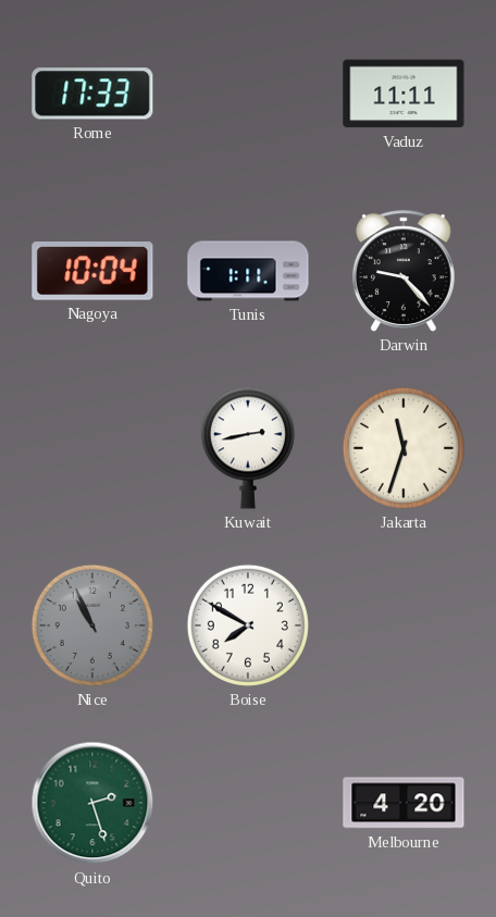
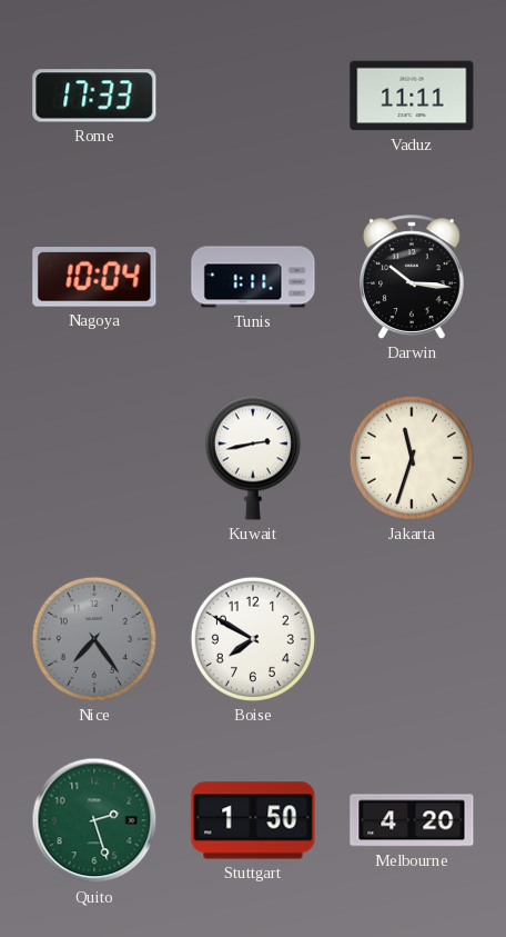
Darwin: 9:23 -> 10:16
Nice: 10:56 -> 7:24
Stuttgart: none -> 1:50
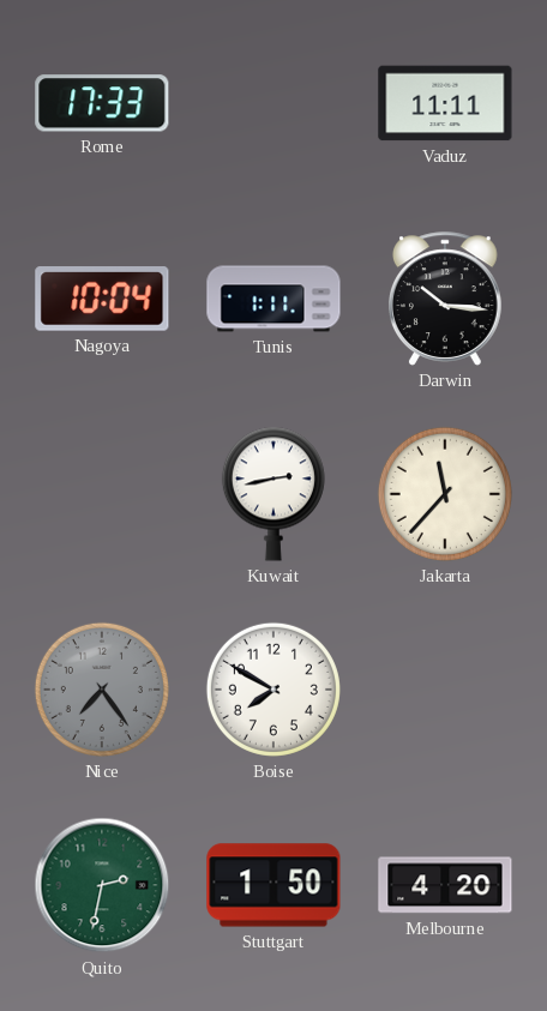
Jakarta: 11:33 -> 11:37
Quito: 2:27 -> 2:32
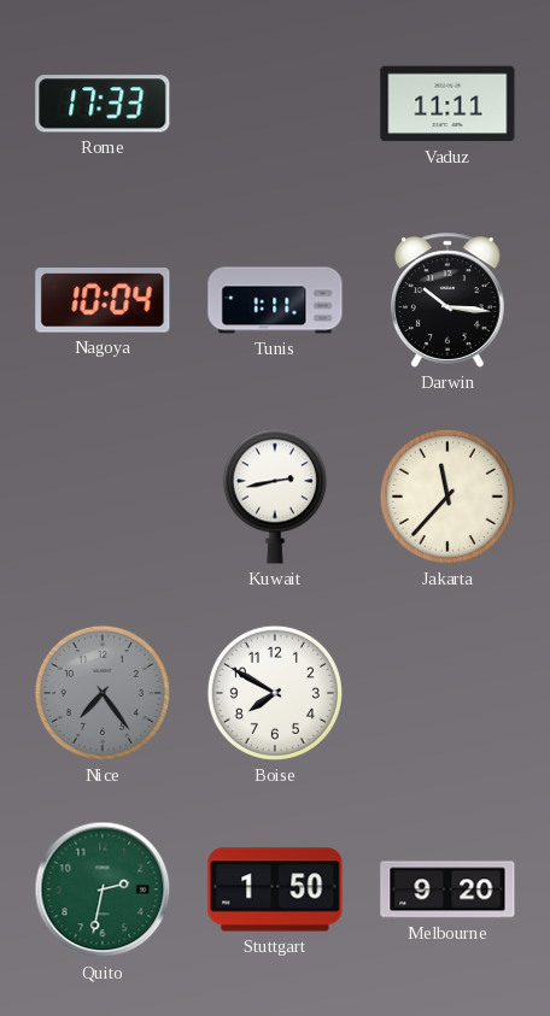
Melbourne: 4:20 -> 9:20
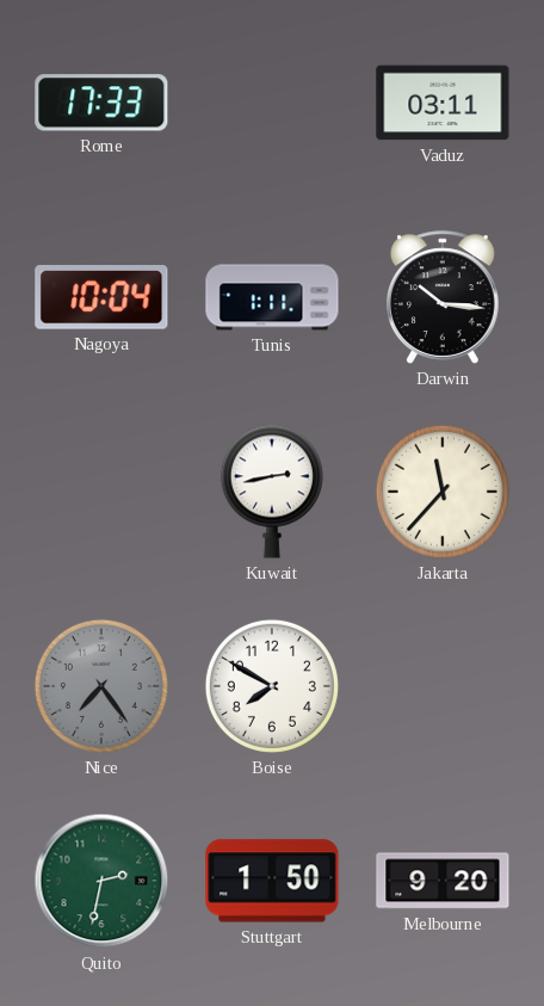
Vaduz: 11:11 -> 03:11
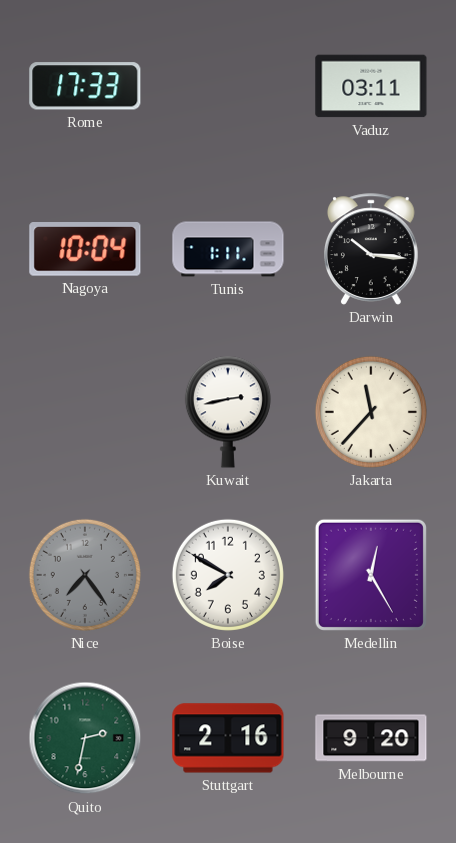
Medellin: none -> 12:25
Stuttgart: 1:50 -> 2:16
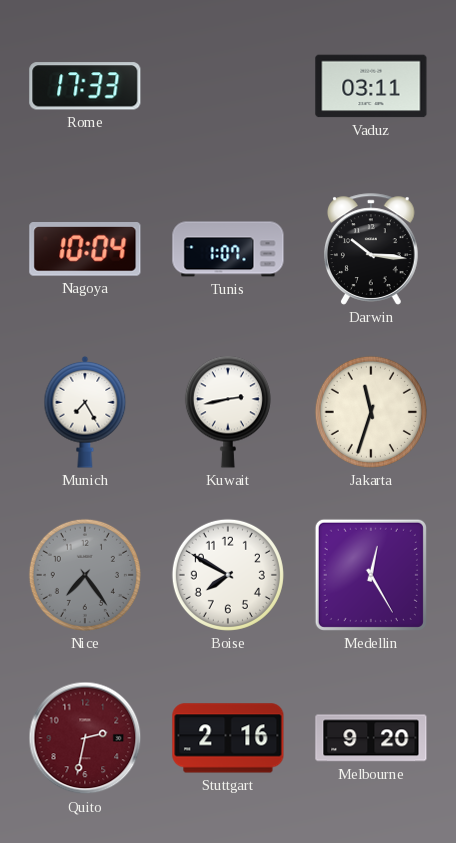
Tunis: 1:11 -> 1:07
Munich: none -> 7:25
Jakarta: 11:37 -> 11:33
Quito dial: green -> burgundy
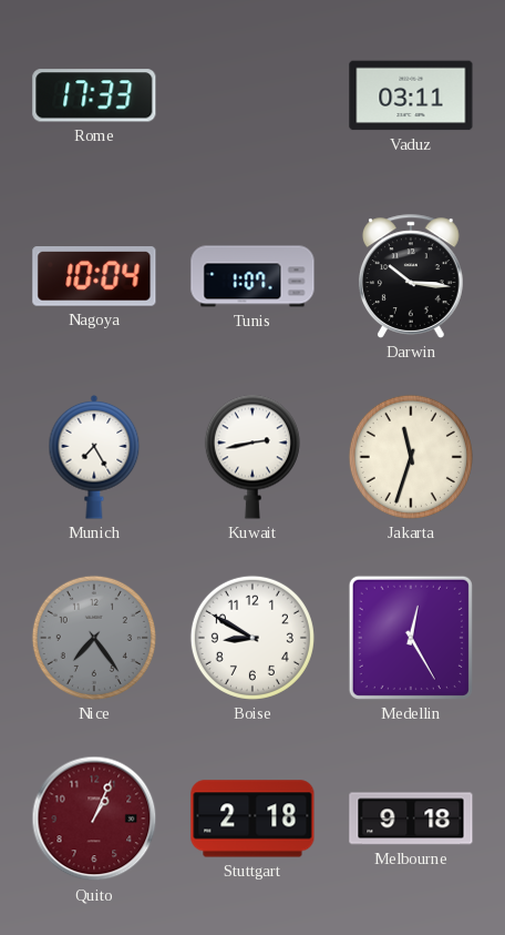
Boise: 7:50 -> 8:50
Quito: 2:32 -> 1:04
Stuttgart: 2:16 -> 2:18
Melbourne: 9:20 -> 9:18
